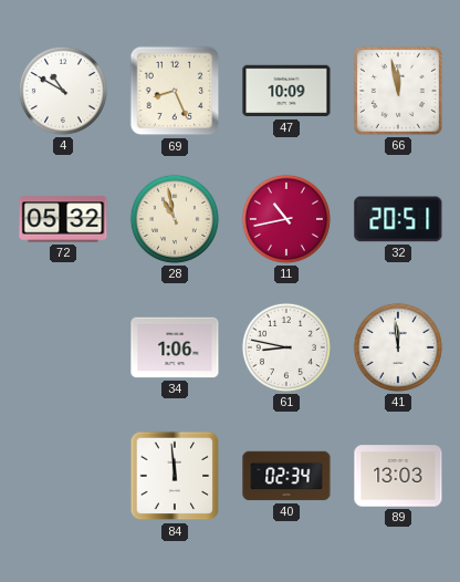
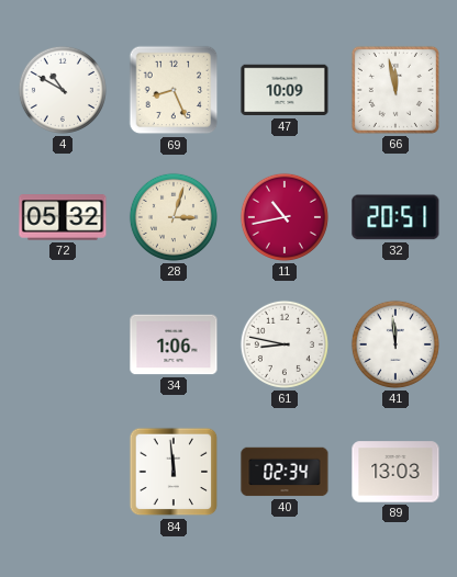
28: 10:58 -> 3:03
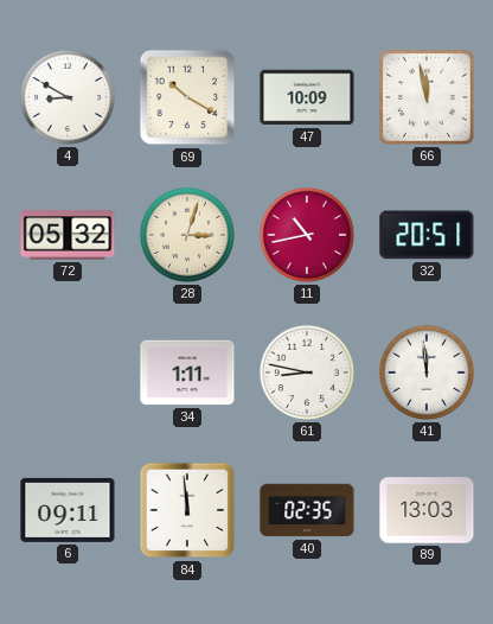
4: 10:50 -> 8:50
69: 8:26 -> 10:20
34: 1:06 -> 1:11
6: none -> 09:11
40: 02:34 -> 02:35
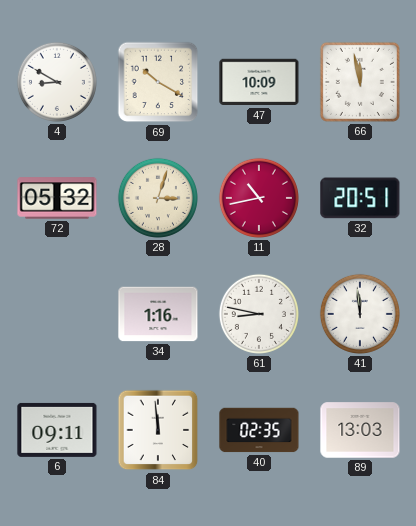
34: 1:11 -> 1:16
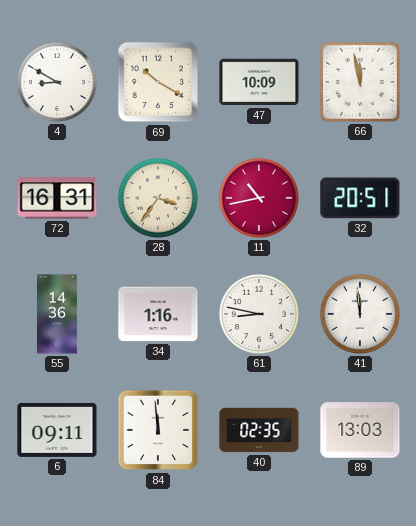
72: 05:32 -> 16:31
28: 3:03 -> 3:36
55: none -> 14:36
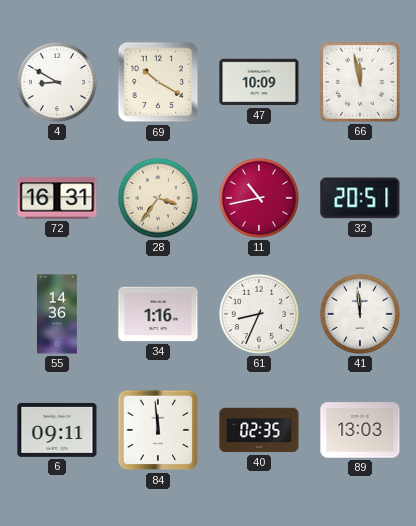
61: 8:47 -> 8:34
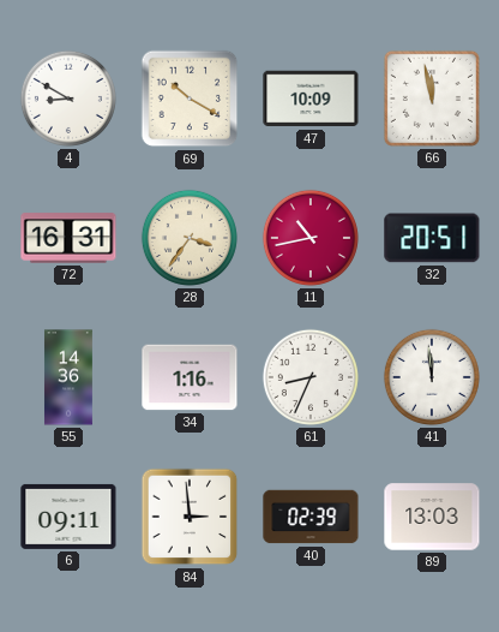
84: 11:59 -> 2:59
40: 02:35 -> 02:39
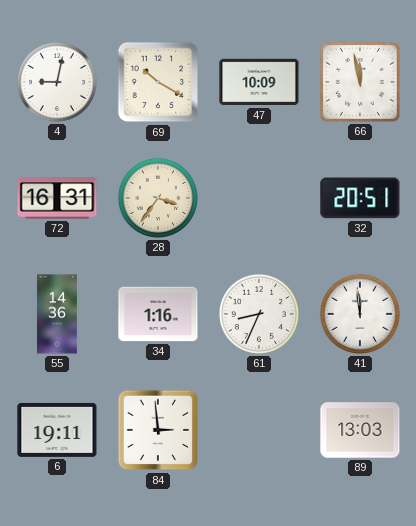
4: 8:50 -> 9:02
11: 10:43 -> none
6: 09:11 -> 19:11
40: 02:39 -> none
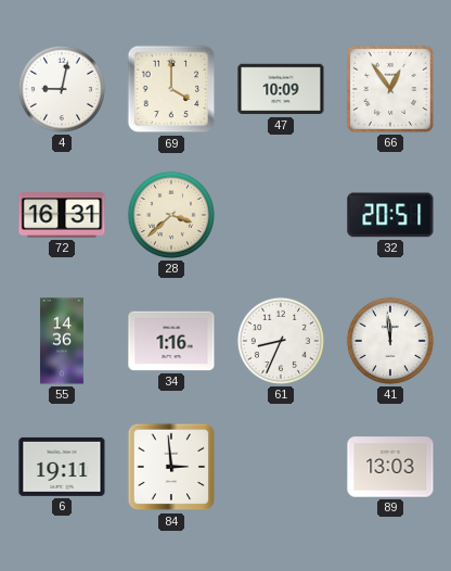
69: 10:20 -> 4:00
66: 11:58 -> 12:54
28: 3:36 -> 3:38
